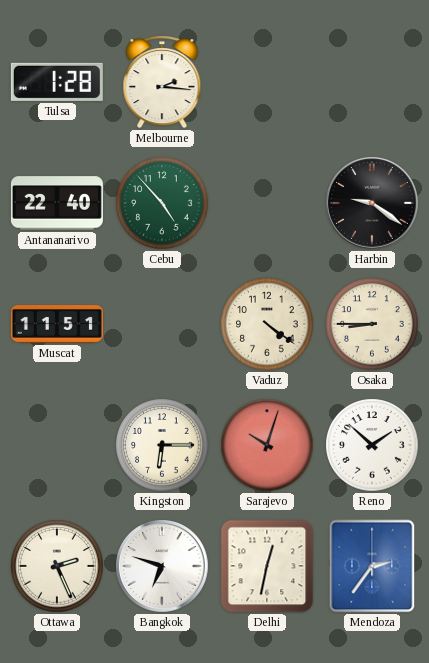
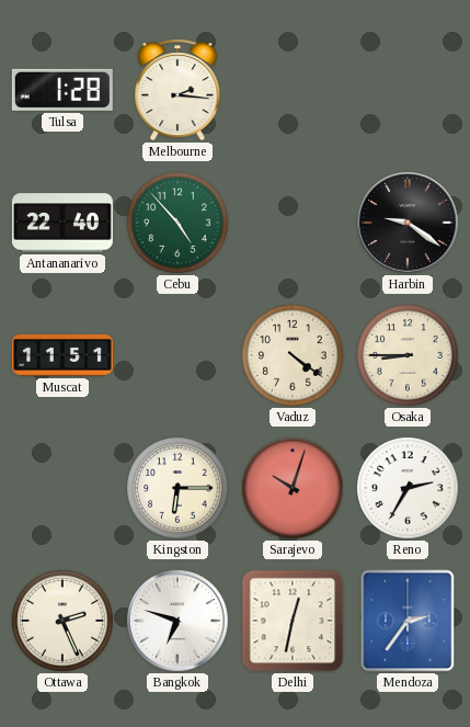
Reno: 1:52 -> 2:35
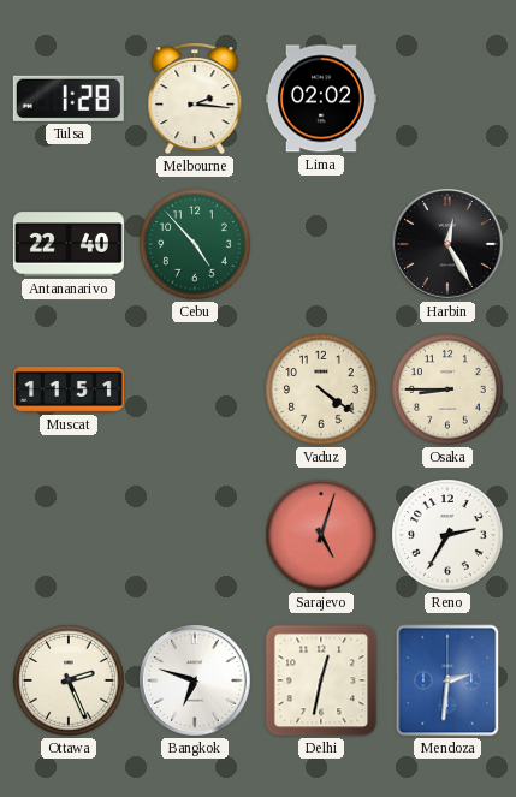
Lima: none -> 02:02
Harbin: 9:21 -> 12:25
Kingston: 6:15 -> none
Sarajevo: 10:03 -> 5:03
Mendoza: 2:36 -> 2:31
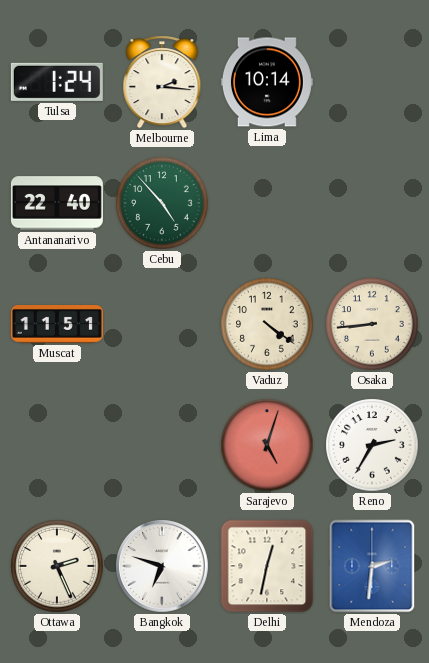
Tulsa: 1:28 -> 1:24
Lima: 02:02 -> 10:14
Harbin: 12:25 -> none
Osaka: 8:45 -> 8:44
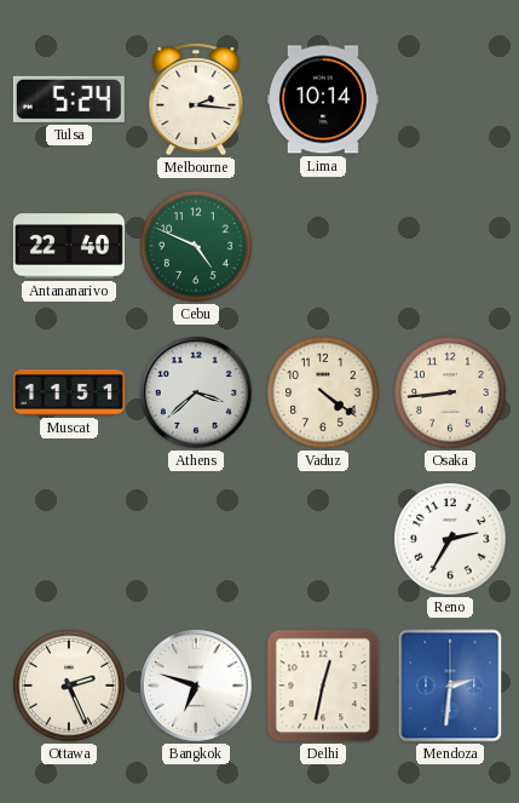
Tulsa: 1:24 -> 5:24
Cebu: 4:53 -> 4:49
Athens: none -> 3:38
Sarajevo: 5:03 -> none
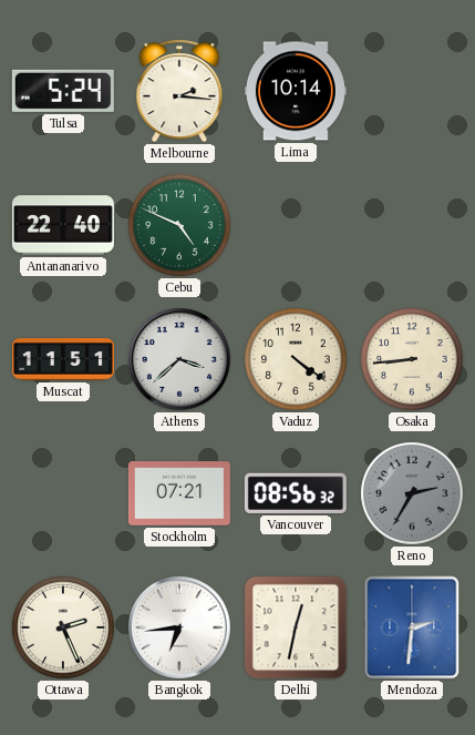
Stockholm: none -> 07:21
Vancouver: none -> 08:56
Reno dial: white -> grey
Bangkok: 6:48 -> 6:44
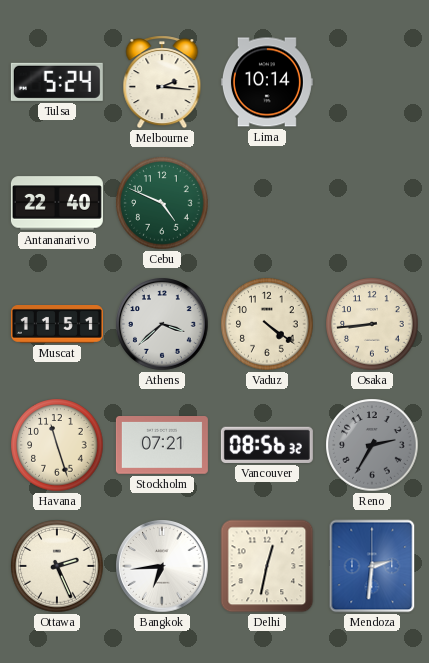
Havana: none -> 11:27
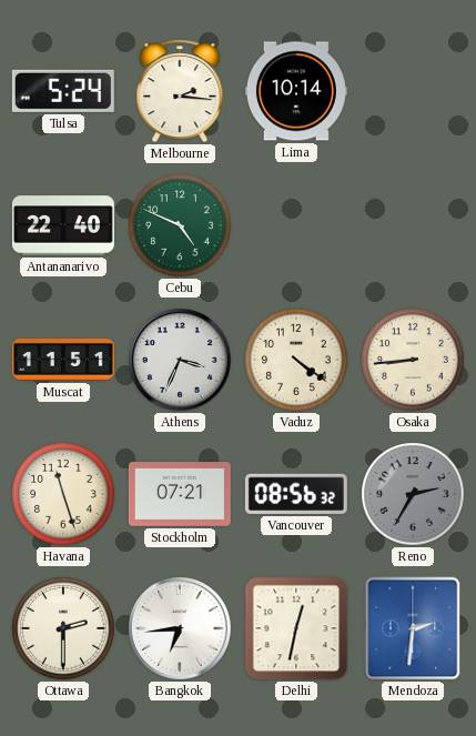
Athens: 3:38 -> 3:34
Ottawa: 2:26 -> 2:30
